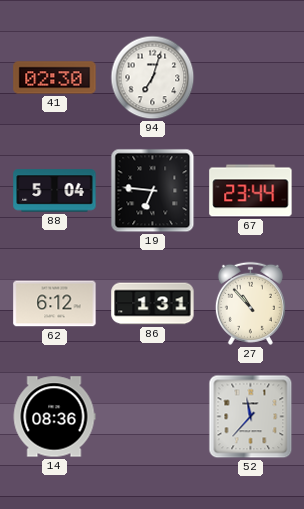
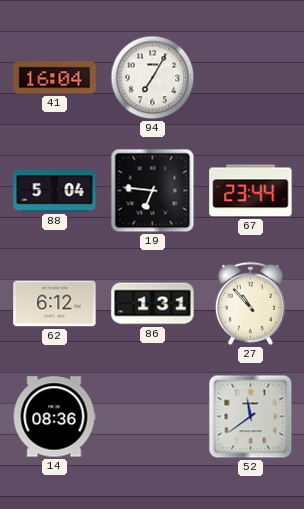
41: 02:30 -> 16:04
94: 7:03 -> 7:05
52: 11:37 -> 11:39
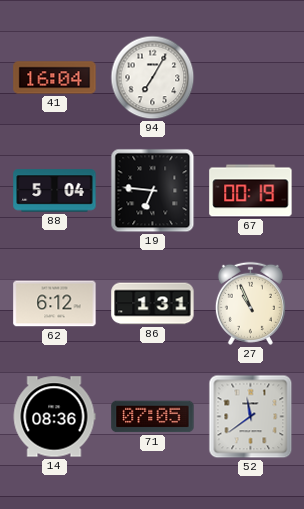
67: 23:44 -> 00:19
27: 10:53 -> 10:56
71: none -> 07:05
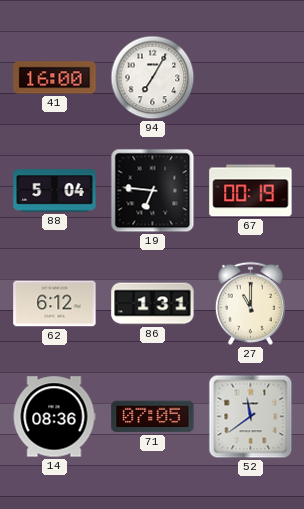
41: 16:04 -> 16:00
27: 10:56 -> 11:00
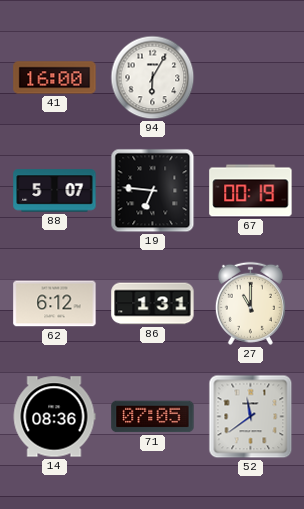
94: 7:05 -> 6:05
88: 5:04 -> 5:07
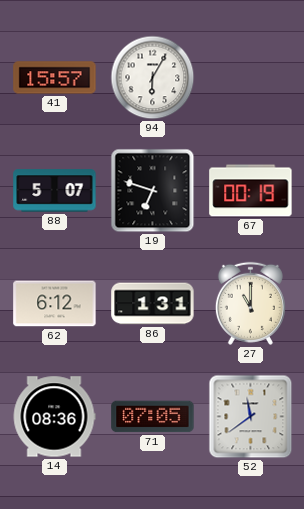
41: 16:00 -> 15:57
19: 6:46 -> 6:48
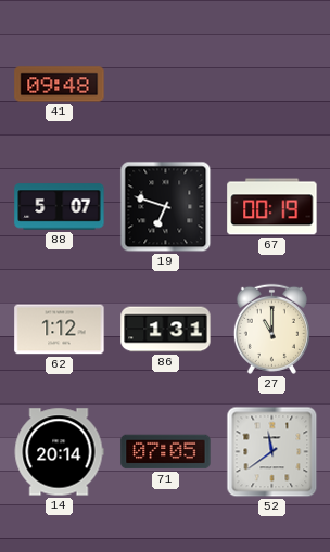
41: 15:57 -> 09:48
94: 6:05 -> none
62: 6:12 -> 1:12
14: 08:36 -> 20:14
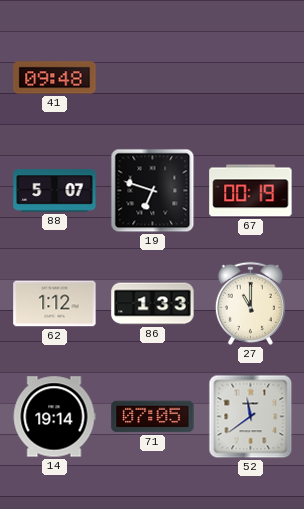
86: 1:31 -> 1:33
14: 20:14 -> 19:14
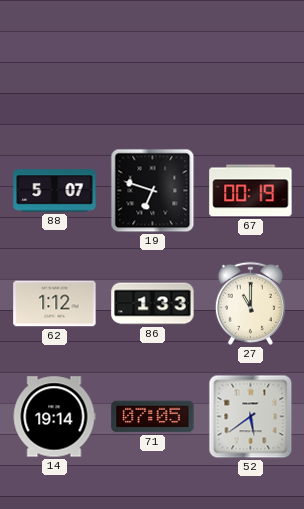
41: 09:48 -> none
52: 11:39 -> 5:39
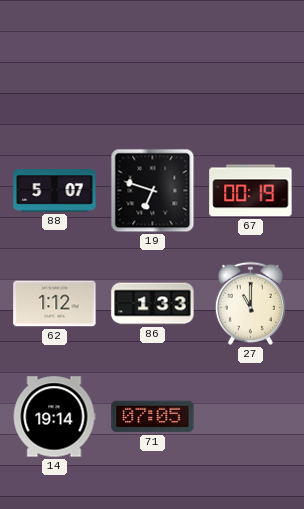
52: 5:39 -> none
